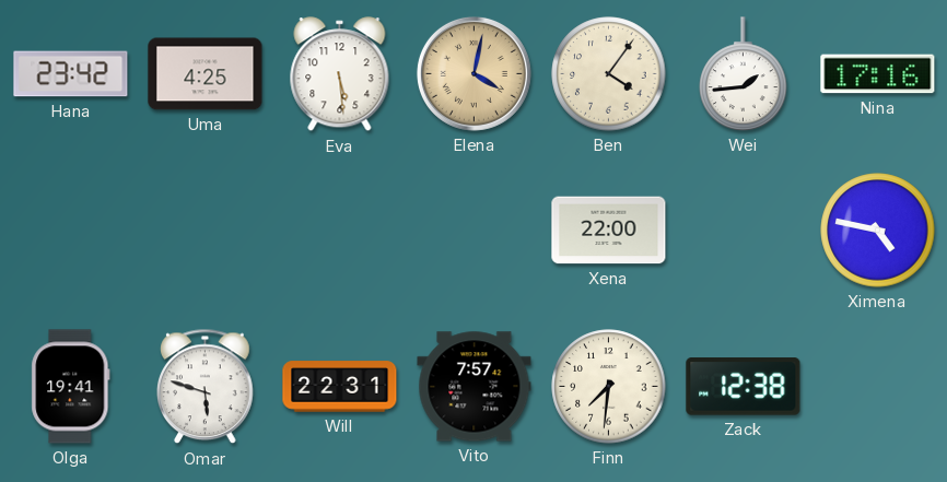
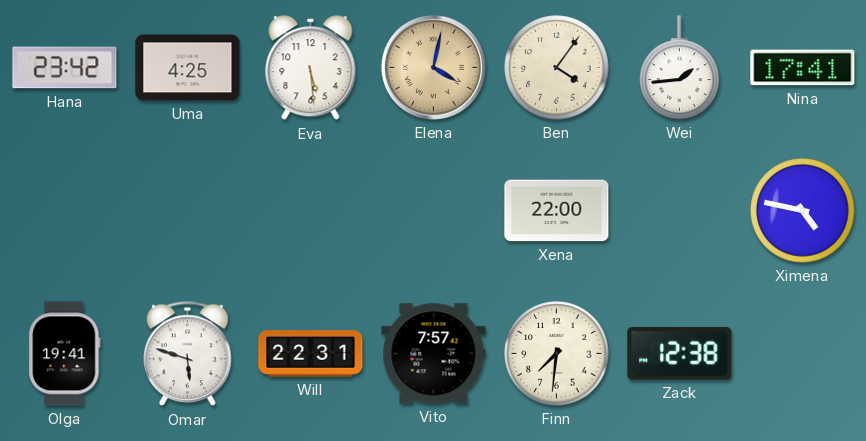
Nina: 17:16 -> 17:41
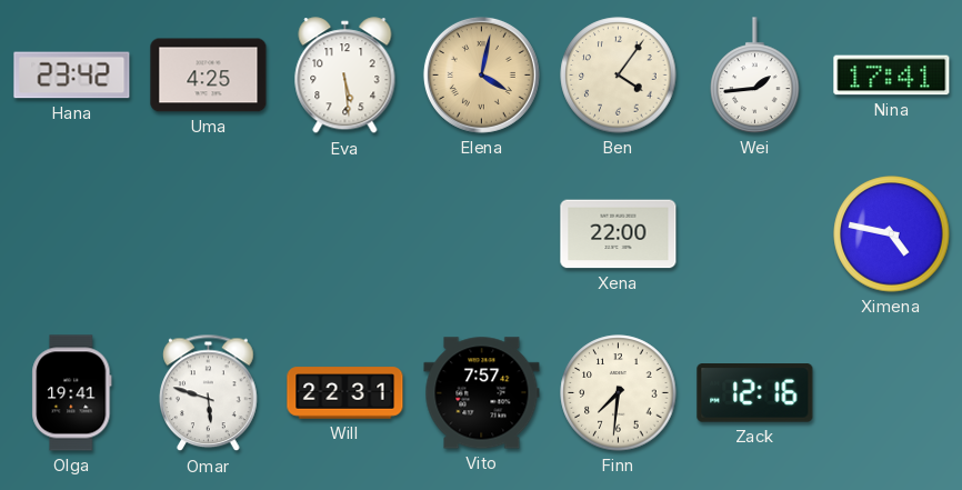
Zack: 12:38 -> 12:16
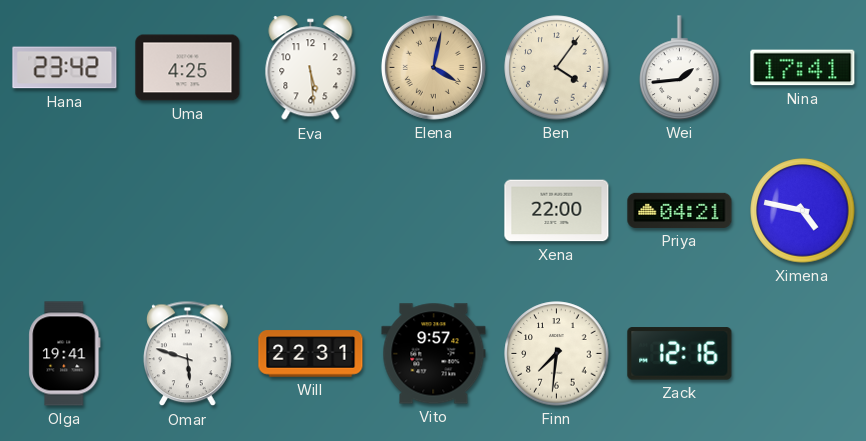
Priya: none -> 04:21
Vito: 7:57 -> 9:57
